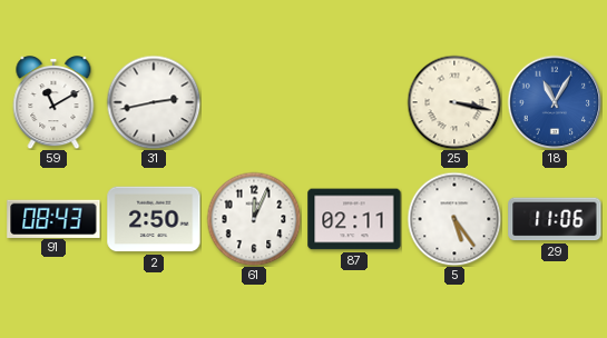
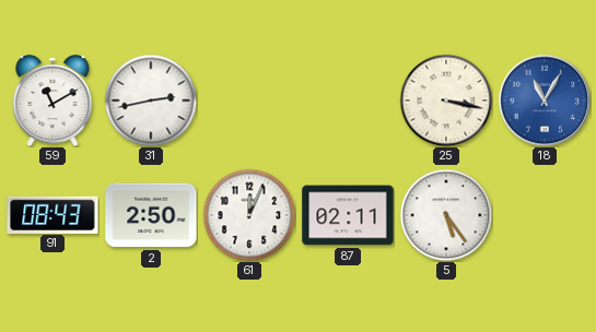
29: 11:06 -> none
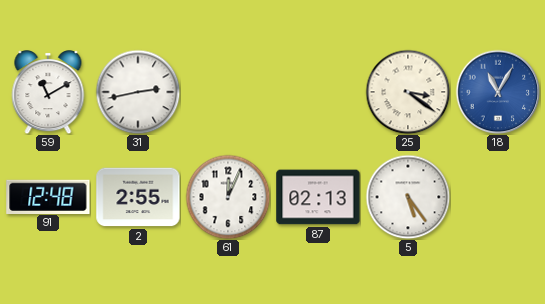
25: 3:17 -> 3:21
91: 08:43 -> 12:48
2: 2:50 -> 2:55
87: 02:11 -> 02:13
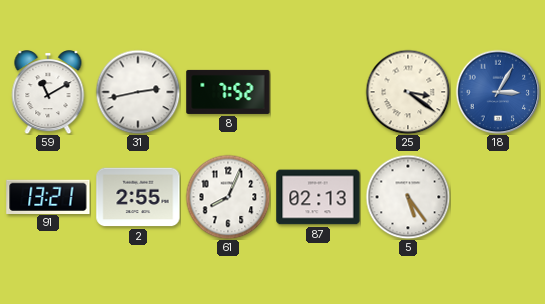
8: none -> 7:52
18: 11:05 -> 3:05
91: 12:48 -> 13:21
61: 12:04 -> 8:04
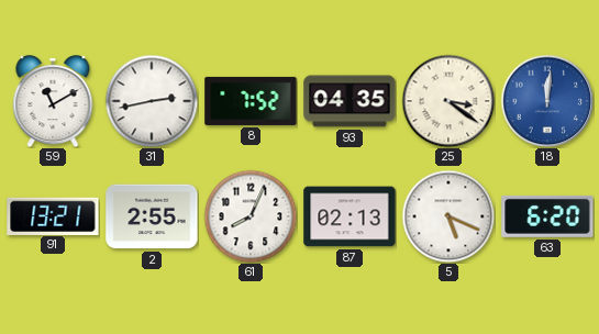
93: none -> 04:35
18: 3:05 -> 12:01
5: 5:24 -> 5:19
63: none -> 6:20
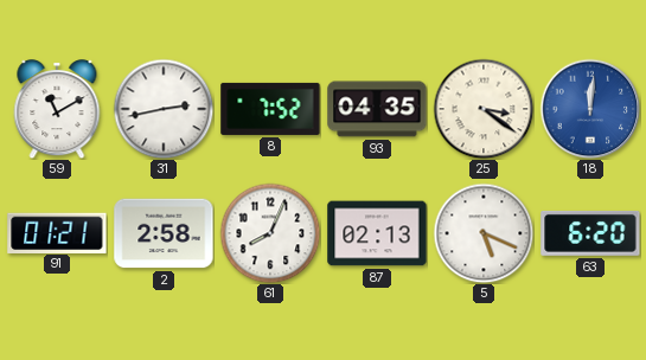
91: 13:21 -> 01:21
2: 2:55 -> 2:58
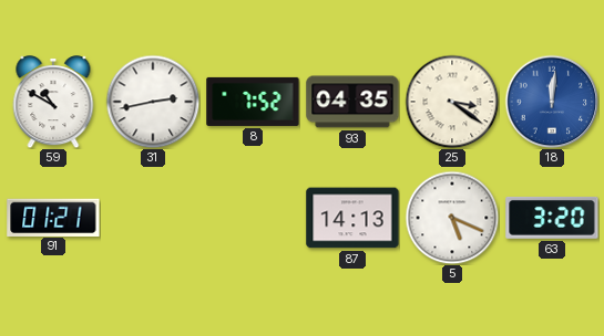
59: 11:10 -> 10:50
2: 2:58 -> none
61: 8:04 -> none
87: 02:13 -> 14:13
63: 6:20 -> 3:20
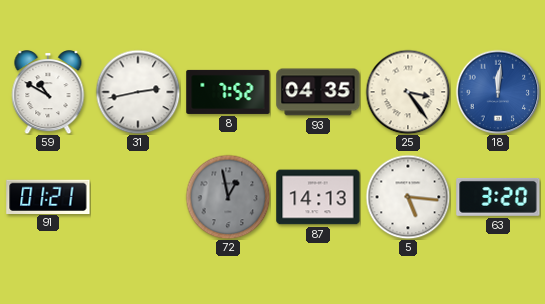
25: 3:21 -> 3:24
72: none -> 12:58
5: 5:19 -> 5:16
